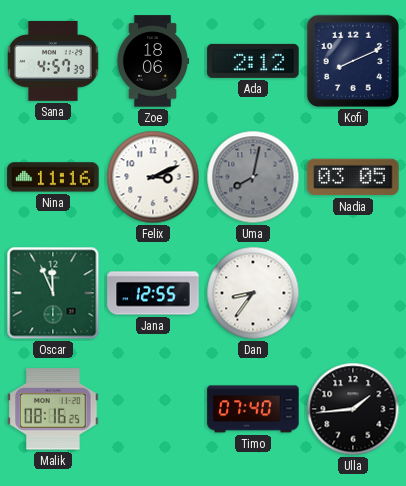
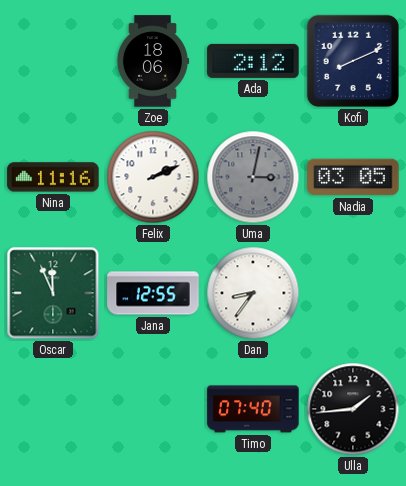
Sana: 4:57 -> none
Felix: 3:11 -> 2:11
Uma: 8:02 -> 3:02
Malik: 08:16 -> none
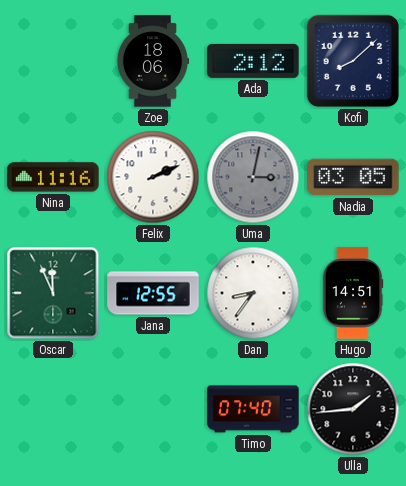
Kofi: 8:11 -> 8:08
Hugo: none -> 14:51
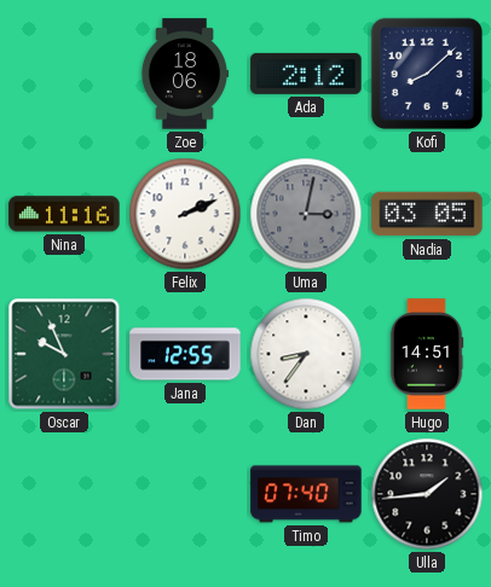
Oscar: 11:56 -> 9:56
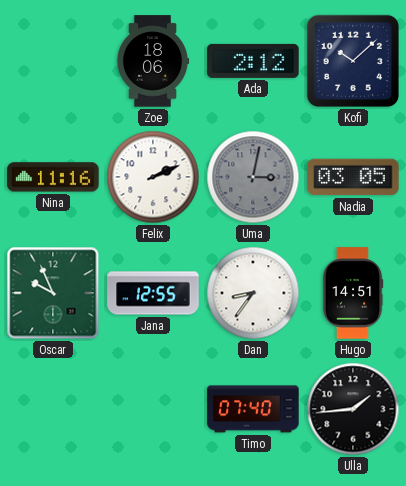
Kofi: 8:08 -> 10:08
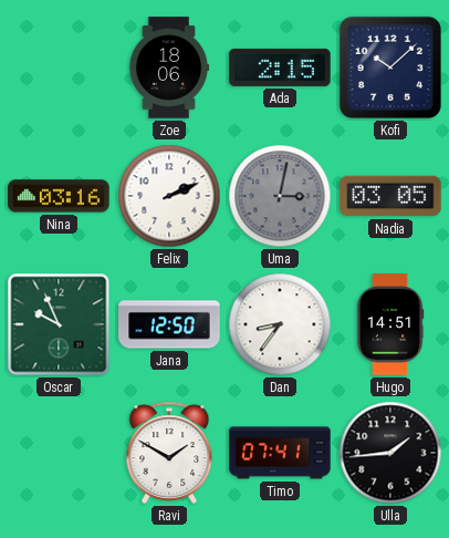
Ada: 2:12 -> 2:15
Nina: 11:16 -> 03:16
Jana: 12:55 -> 12:50
Ravi: none -> 1:50
Timo: 07:40 -> 07:41
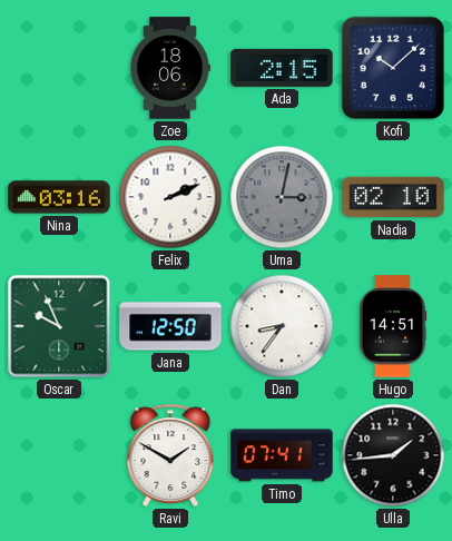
Nadia: 03:05 -> 02:10
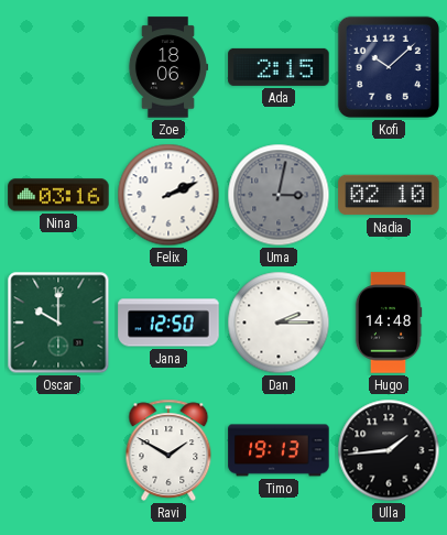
Oscar: 9:56 -> 10:00
Dan: 8:36 -> 2:15
Hugo: 14:51 -> 14:48
Timo: 07:41 -> 19:13
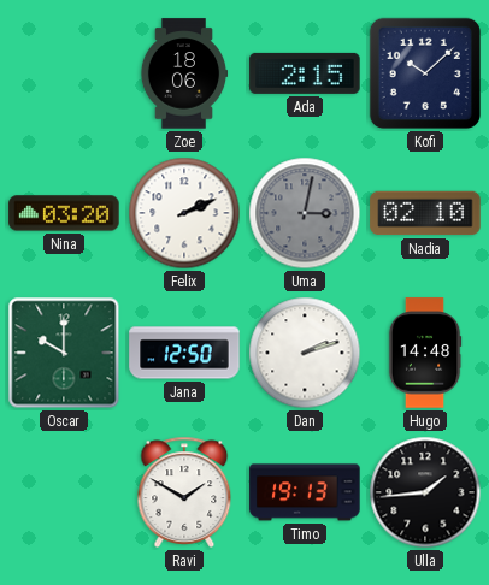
Nina: 03:16 -> 03:20
Dan: 2:15 -> 2:12
